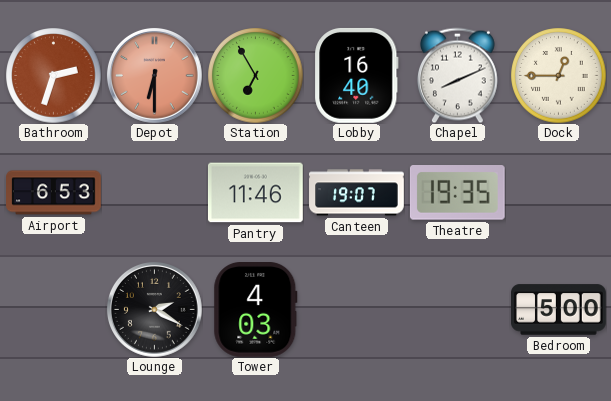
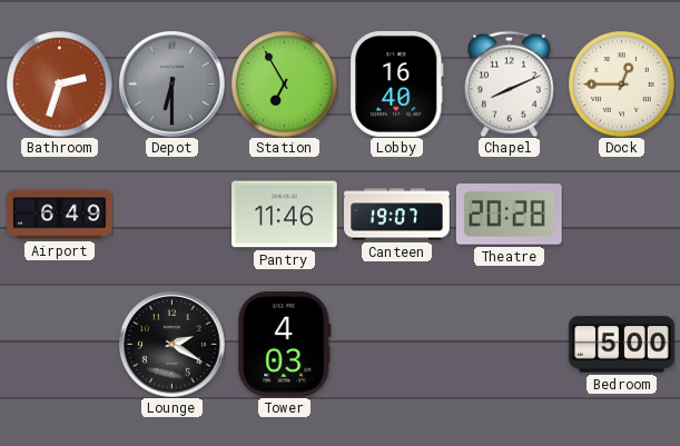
Depot dial: salmon -> grey
Airport: 6:53 -> 6:49
Theatre: 19:35 -> 20:28
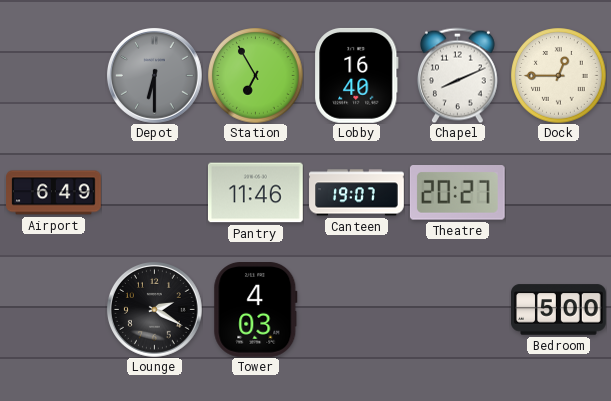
Bathroom: 2:33 -> none
Theatre: 20:28 -> 20:27
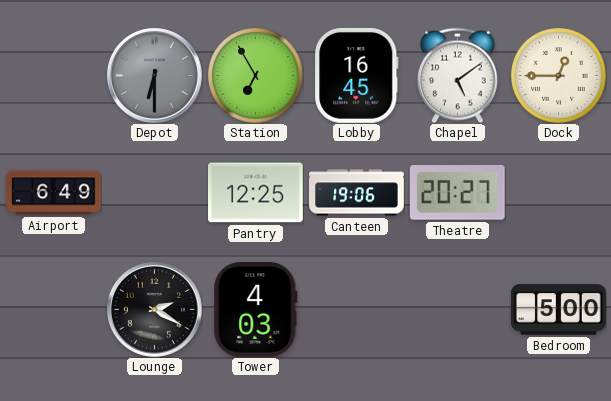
Lobby: 16:40 -> 16:45
Chapel: 8:11 -> 5:09
Pantry: 11:46 -> 12:25
Canteen: 19:07 -> 19:06
